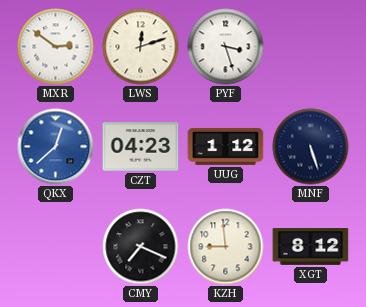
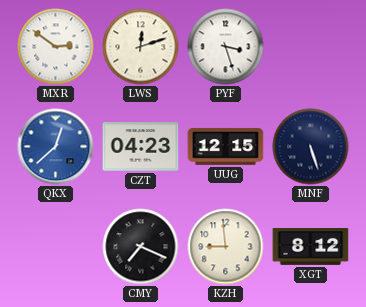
UUG: 1:12 -> 12:15
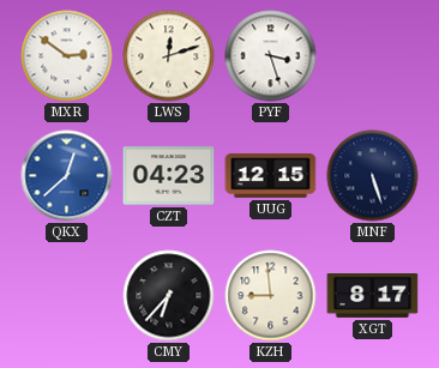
CMY: 7:19 -> 6:37
XGT: 8:12 -> 8:17
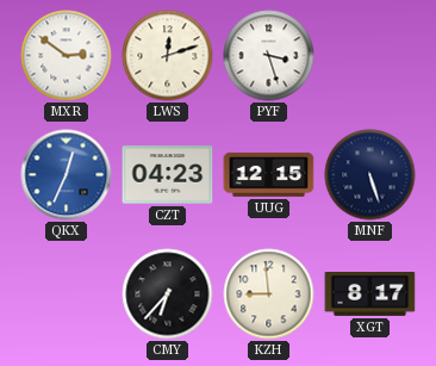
QKX: 12:38 -> 12:34
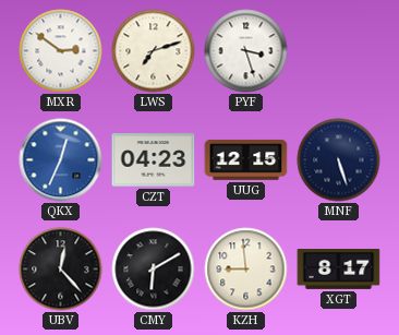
LWS: 12:12 -> 7:12
UBV: none -> 12:23
CMY: 6:37 -> 6:10
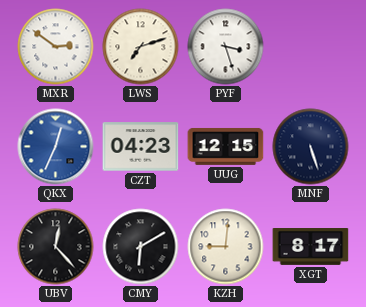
KZH: 8:59 -> 9:01
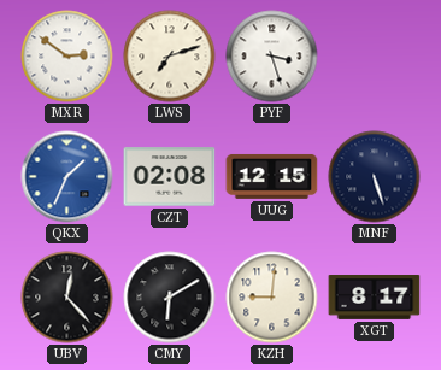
QKX: 12:34 -> 1:34
CZT: 04:23 -> 02:08
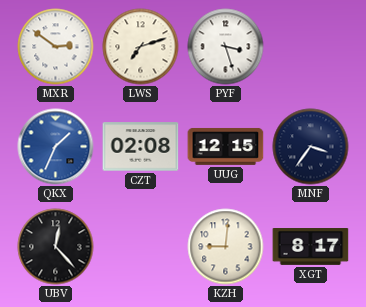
MNF: 5:27 -> 3:36
CMY: 6:10 -> none
